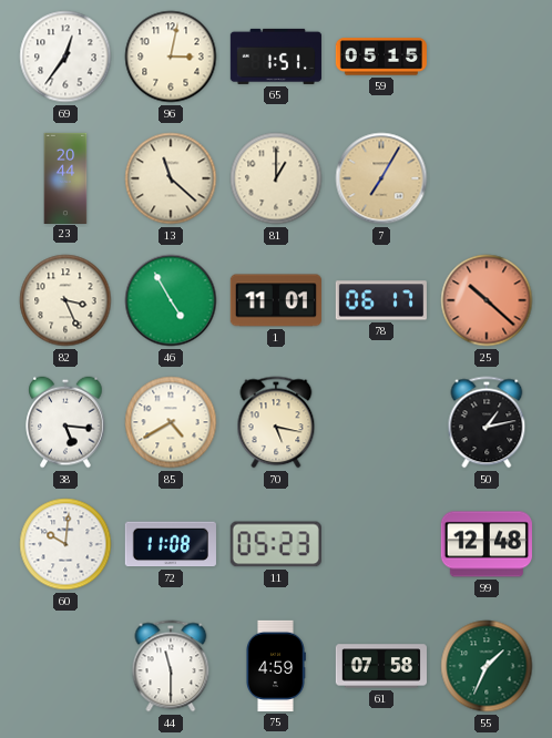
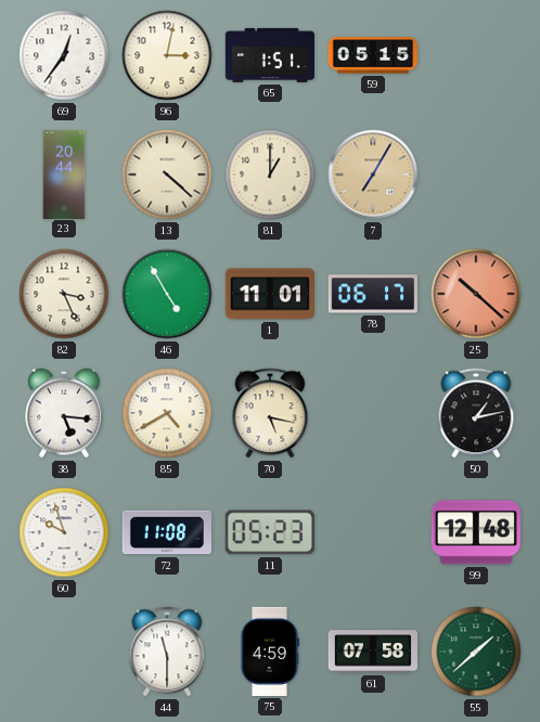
13: 11:22 -> 4:22
60: 10:01 -> 9:57
55: 1:34 -> 1:38
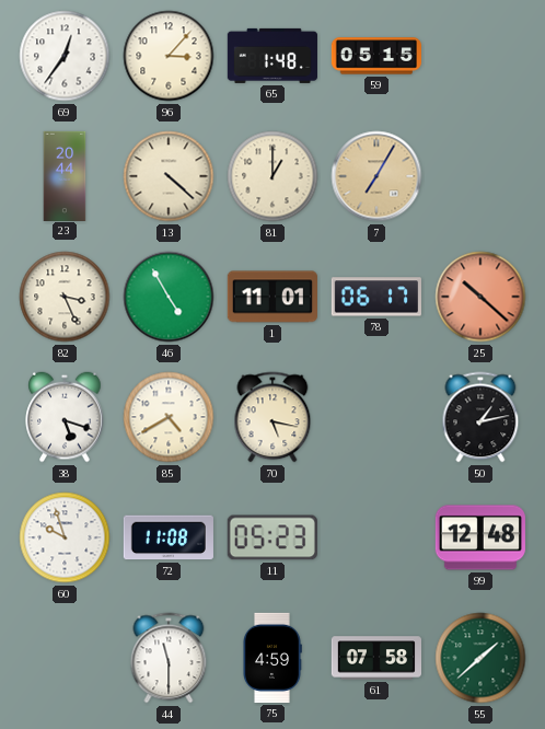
96: 3:02 -> 3:07
65: 1:51 -> 1:48
38: 5:16 -> 5:18
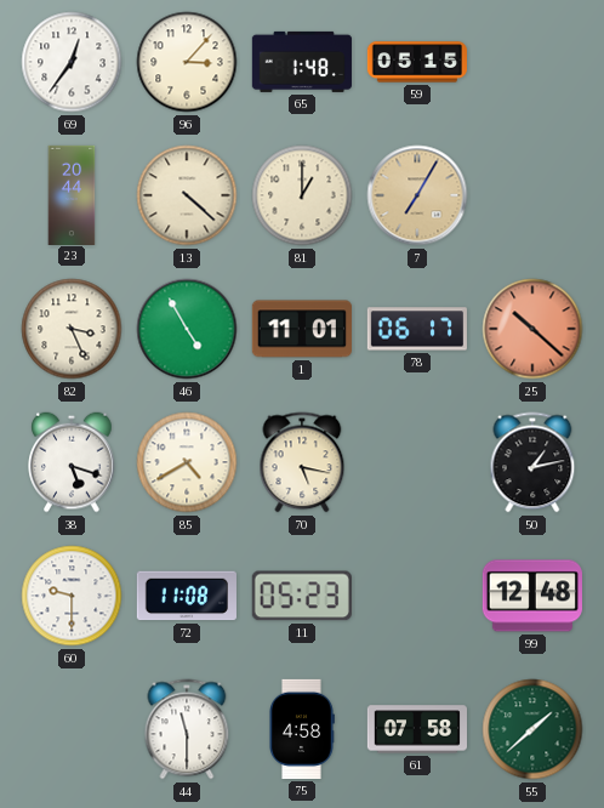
60: 9:57 -> 9:30
75: 4:59 -> 4:58
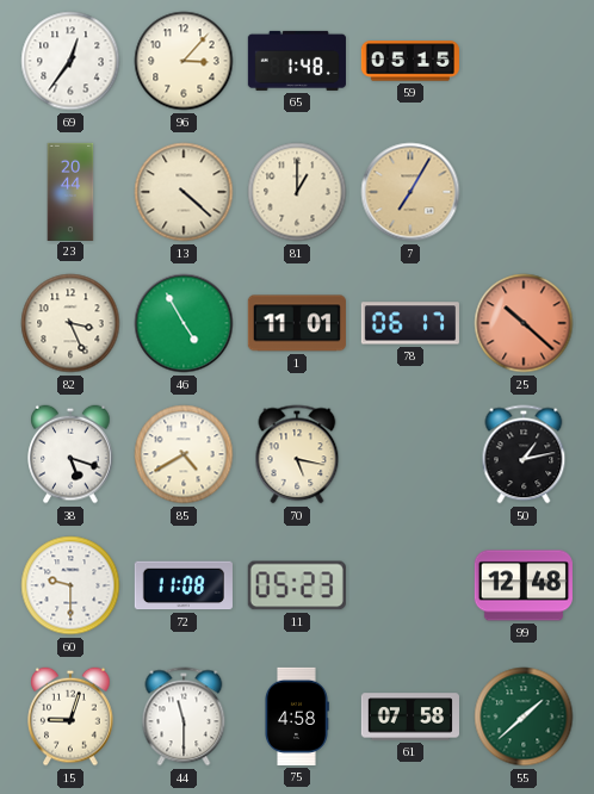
15: none -> 9:03
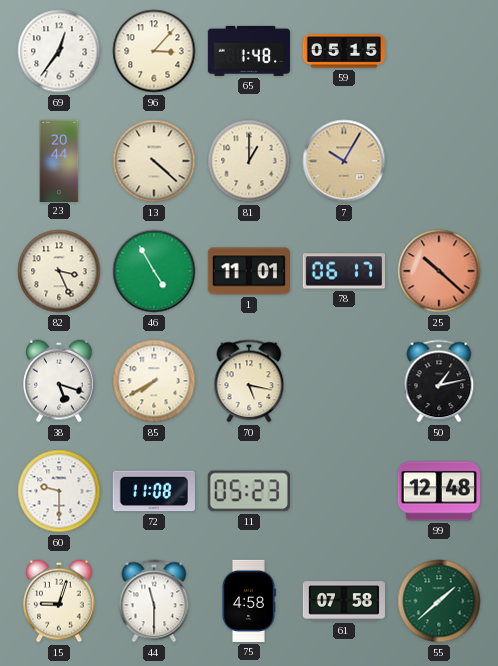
7: 7:05 -> 10:05
85: 4:40 -> 7:40
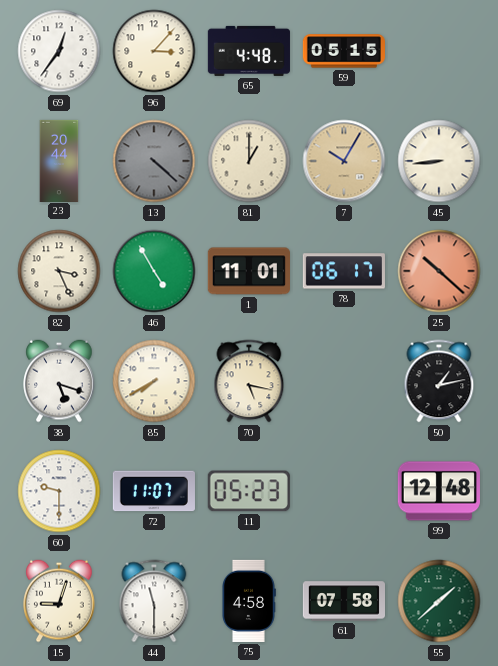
65: 1:48 -> 4:48
13 dial: cream -> grey
45: none -> 8:44
72: 11:08 -> 11:07
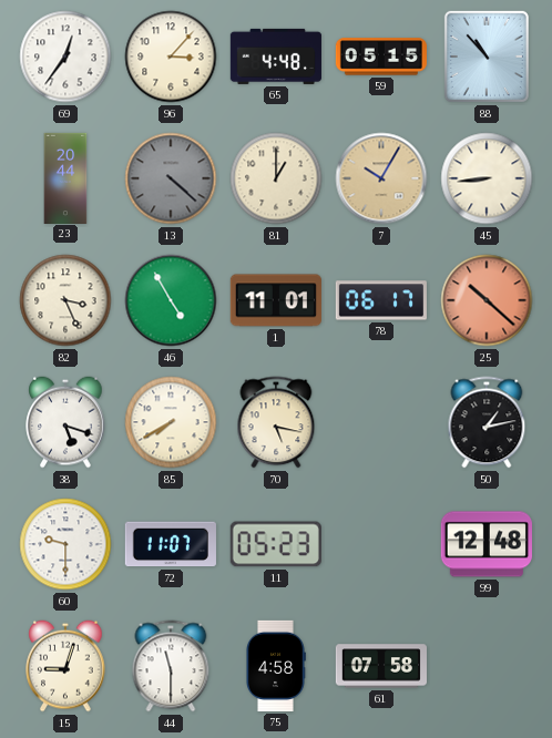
88: none -> 10:53
55: 1:38 -> none
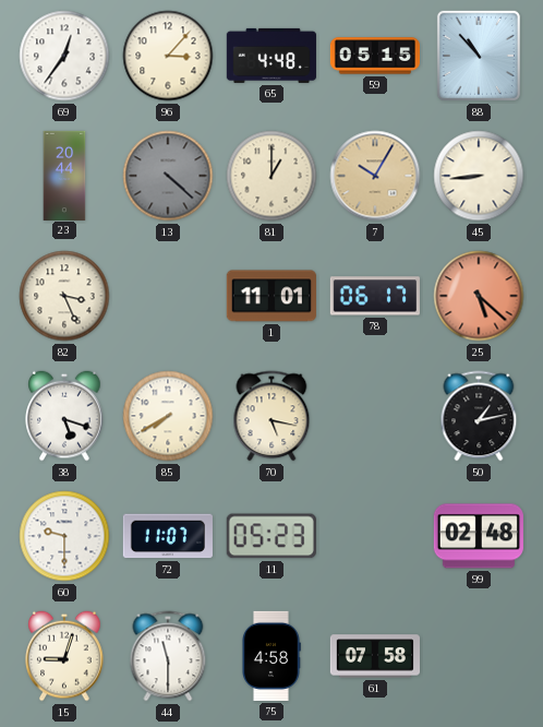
46: 4:55 -> none
25: 10:22 -> 5:22
99: 12:48 -> 02:48
